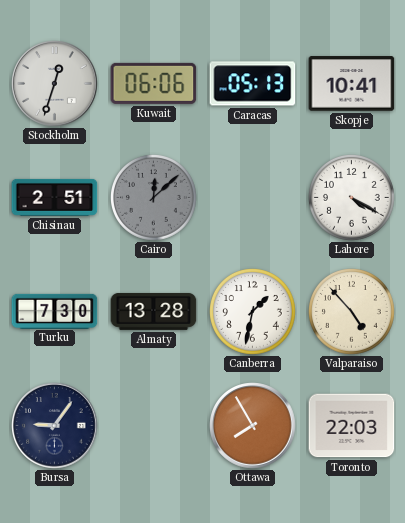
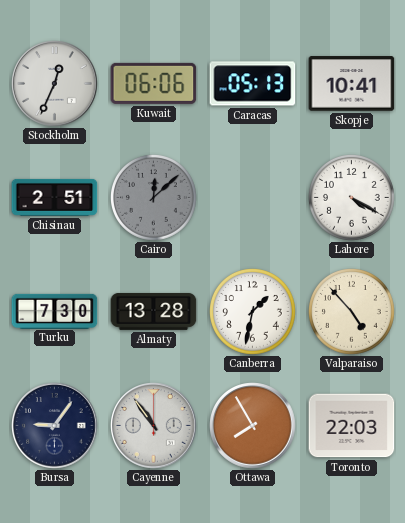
Stockholm: 12:33 -> 12:34
Cayenne: none -> 10:54
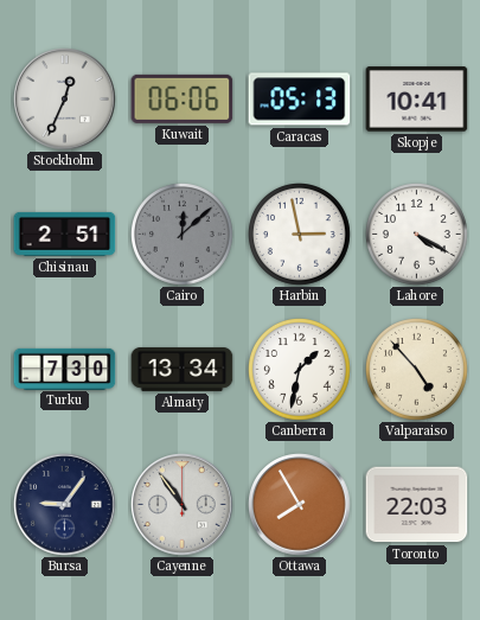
Harbin: none -> 2:58
Almaty: 13:28 -> 13:34
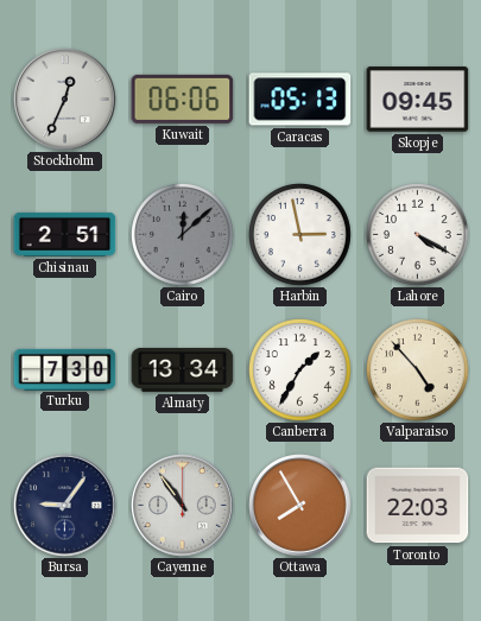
Skopje: 10:41 -> 09:45
Canberra: 1:32 -> 1:35
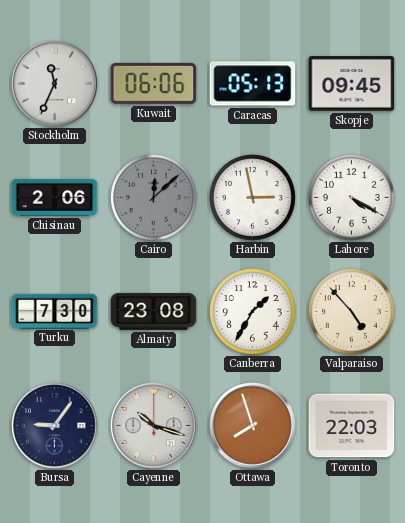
Stockholm: 12:34 -> 11:34
Chisinau: 2:51 -> 2:06
Almaty: 13:34 -> 23:08
Cayenne: 10:54 -> 10:18
Ottawa: 7:55 -> 7:57
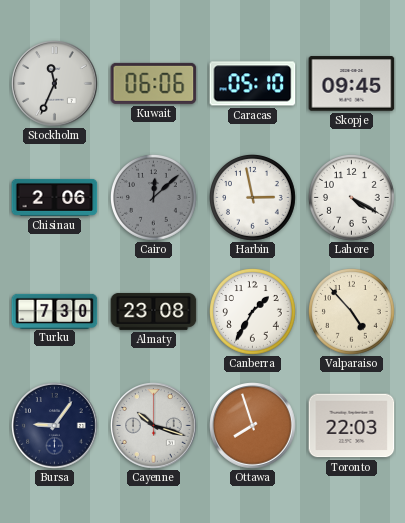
Caracas: 05:13 -> 05:10
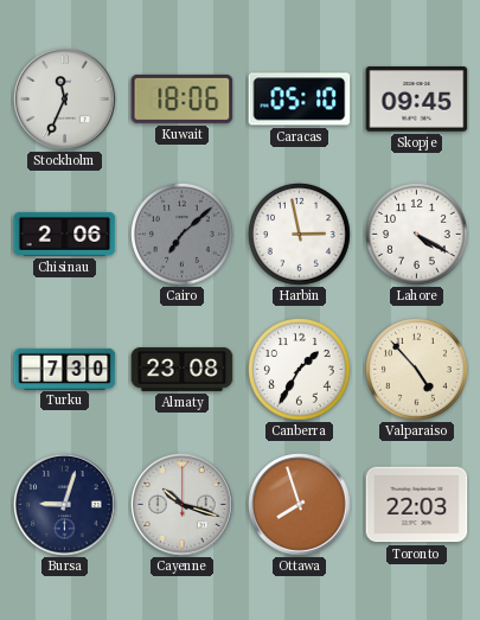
Kuwait: 06:06 -> 18:06
Cairo: 12:08 -> 7:08
Bursa: 9:06 -> 9:03
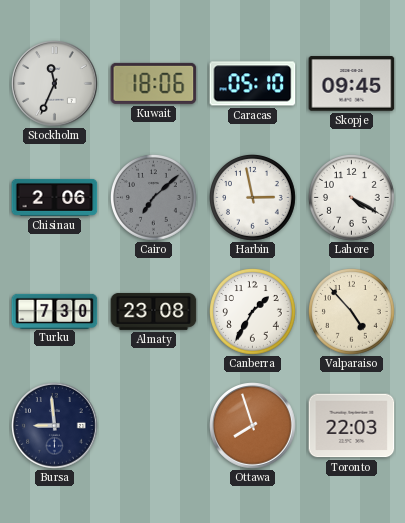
Bursa: 9:03 -> 8:59
Cayenne: 10:18 -> none
